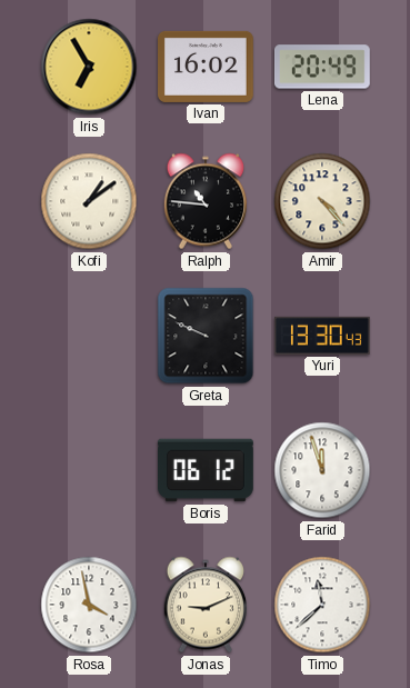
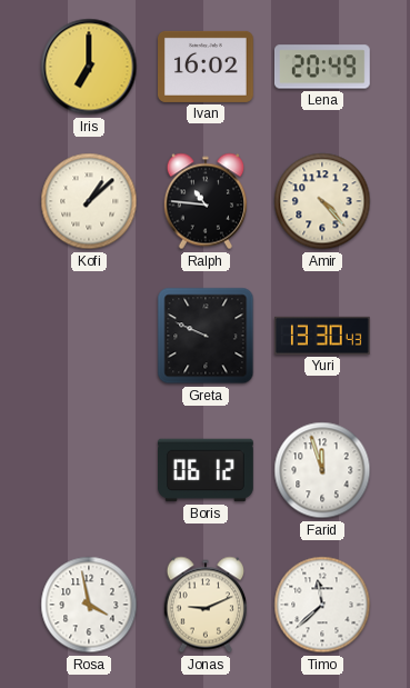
Iris: 6:55 -> 7:00
Kofi: 1:09 -> 1:08
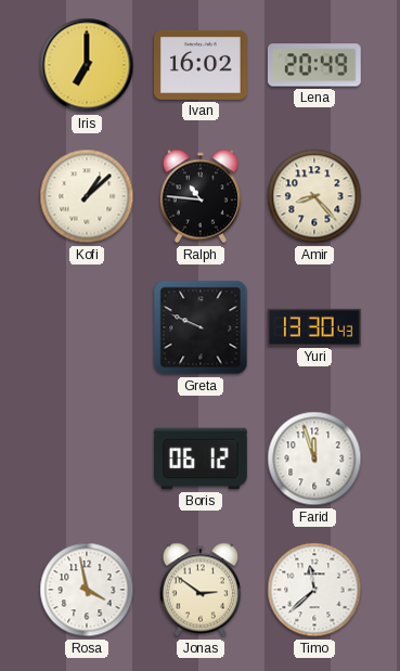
Amir: 4:23 -> 8:23
Jonas: 9:11 -> 2:51
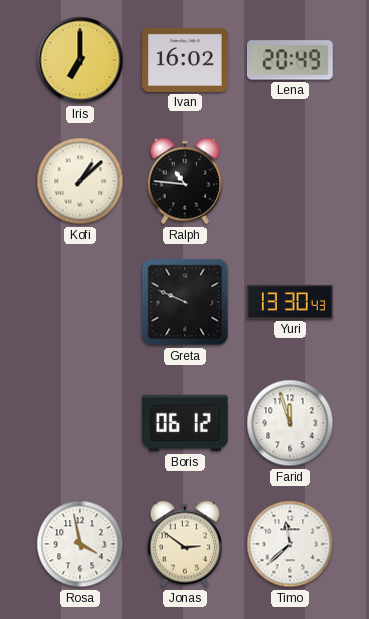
Amir: 8:23 -> none
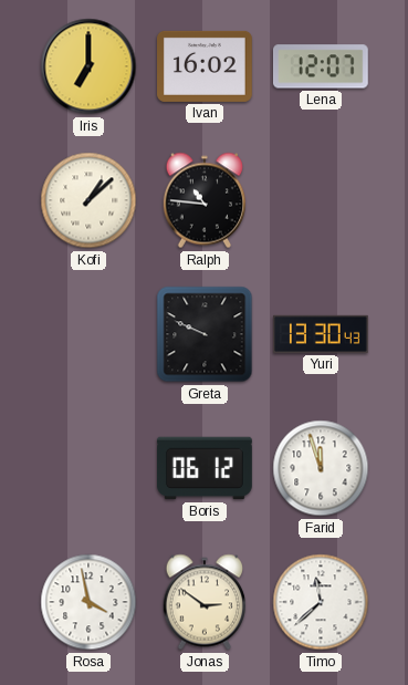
Lena: 20:49 -> 12:07
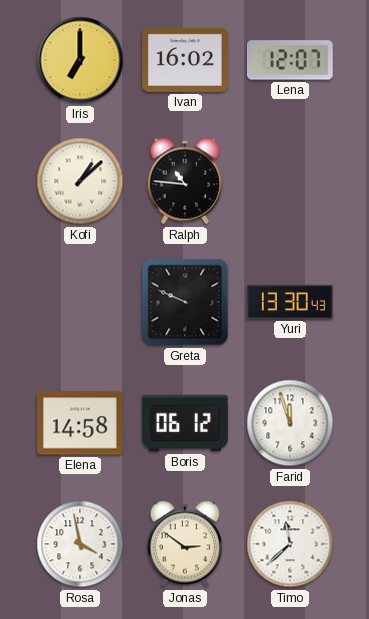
Elena: none -> 14:58
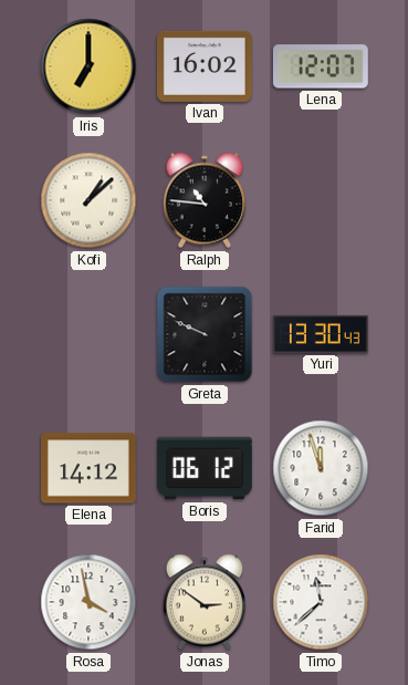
Elena: 14:58 -> 14:12
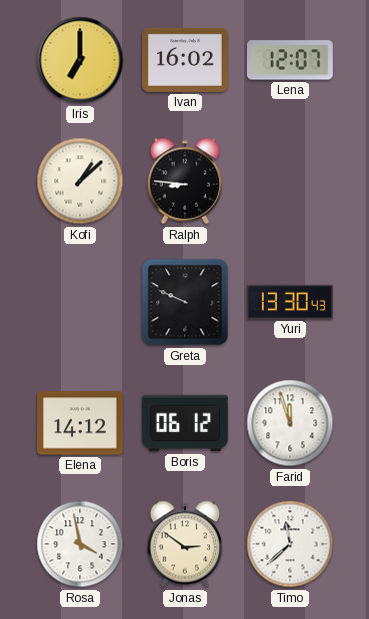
Ralph: 10:46 -> 8:46
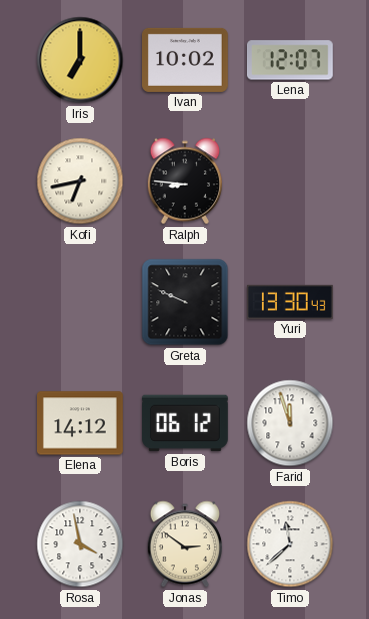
Ivan: 16:02 -> 10:02
Kofi: 1:08 -> 6:43
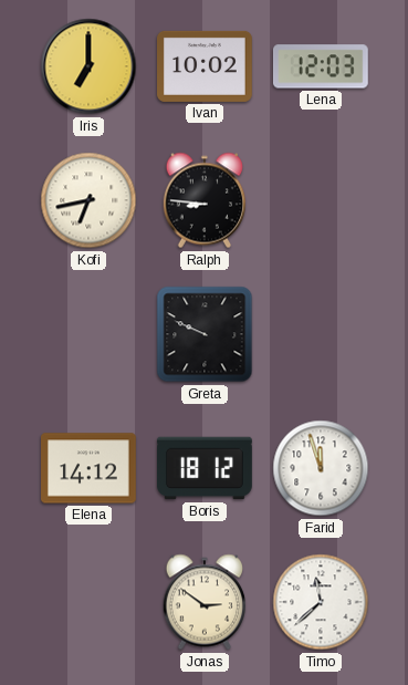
Lena: 12:07 -> 12:03
Yuri: 13:30 -> none
Boris: 06:12 -> 18:12
Rosa: 3:58 -> none
